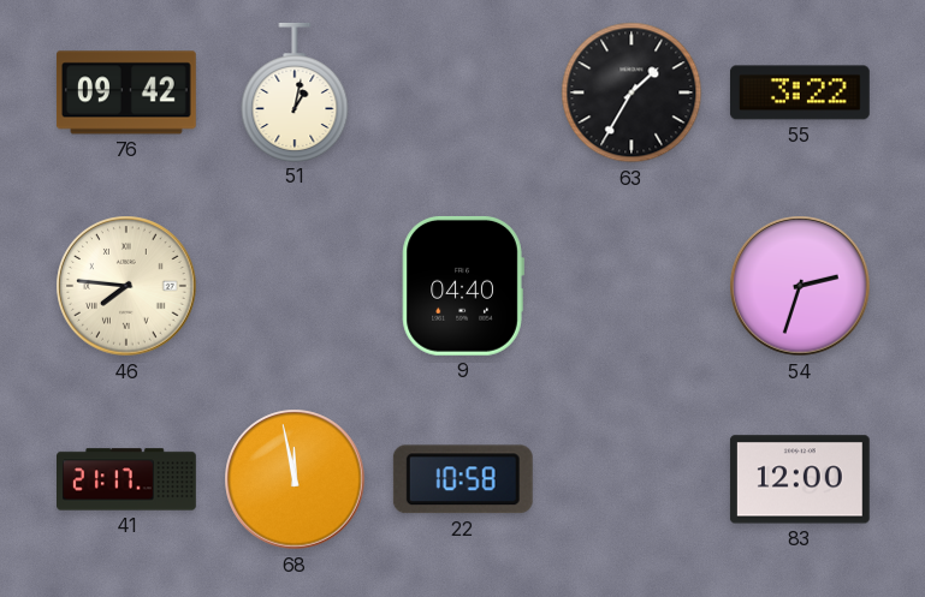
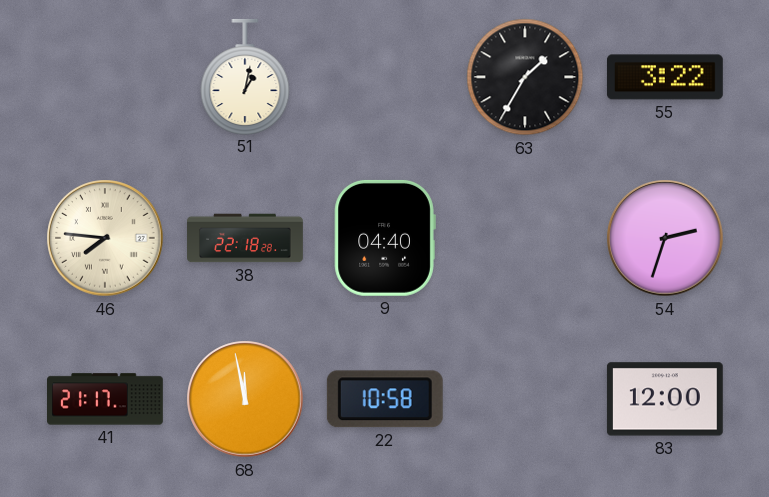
76: 09:42 -> none
38: none -> 22:18
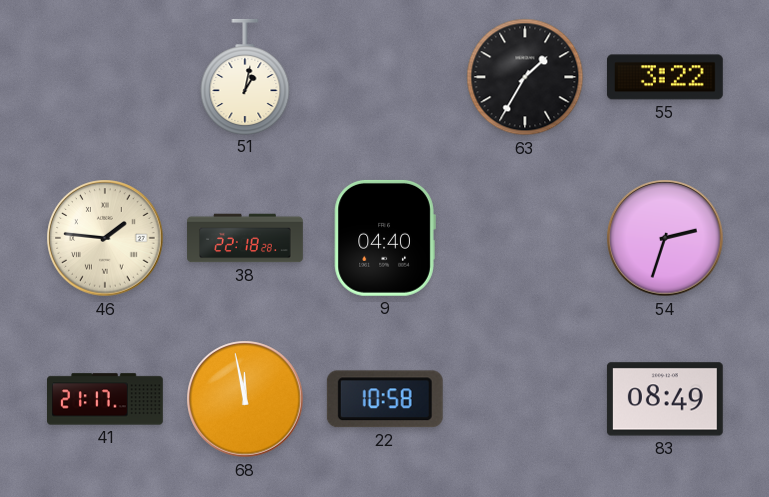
46: 7:46 -> 1:46
83: 12:00 -> 08:49
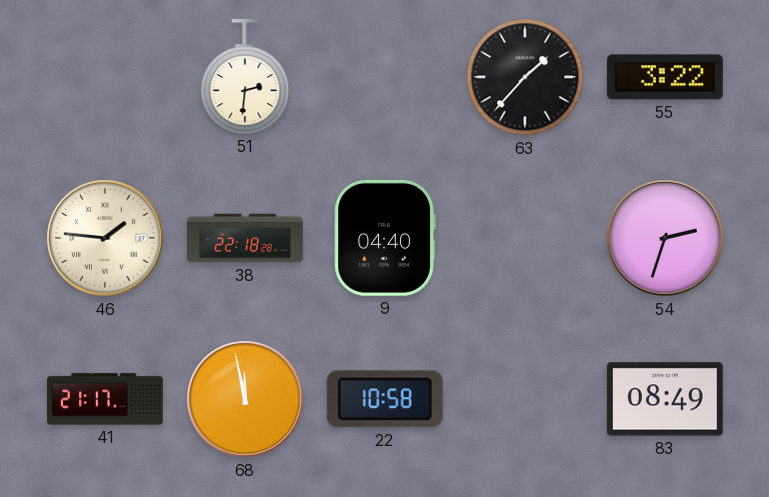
51: 1:02 -> 2:31
63: 1:35 -> 1:37
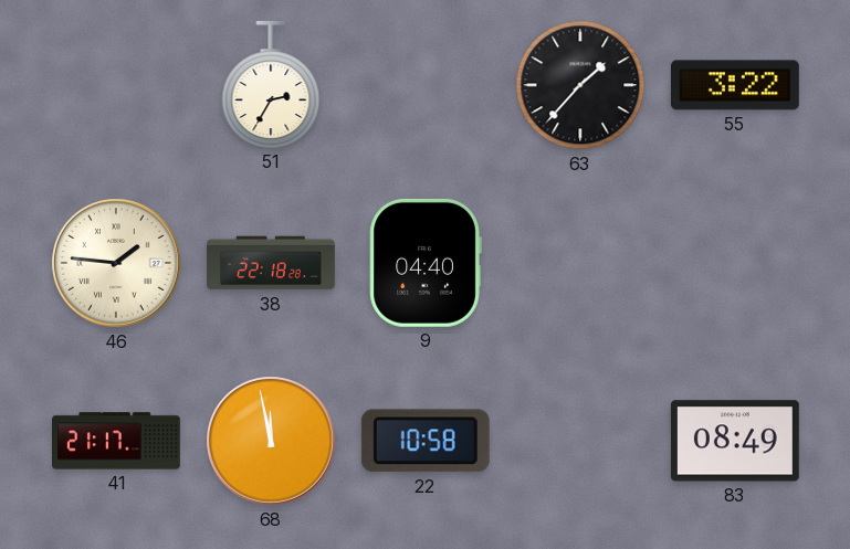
51: 2:31 -> 2:35
54: 2:33 -> none
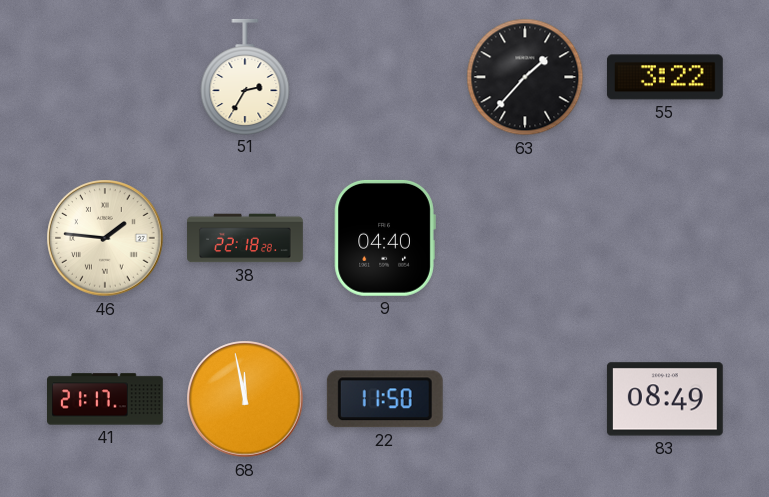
22: 10:58 -> 11:50
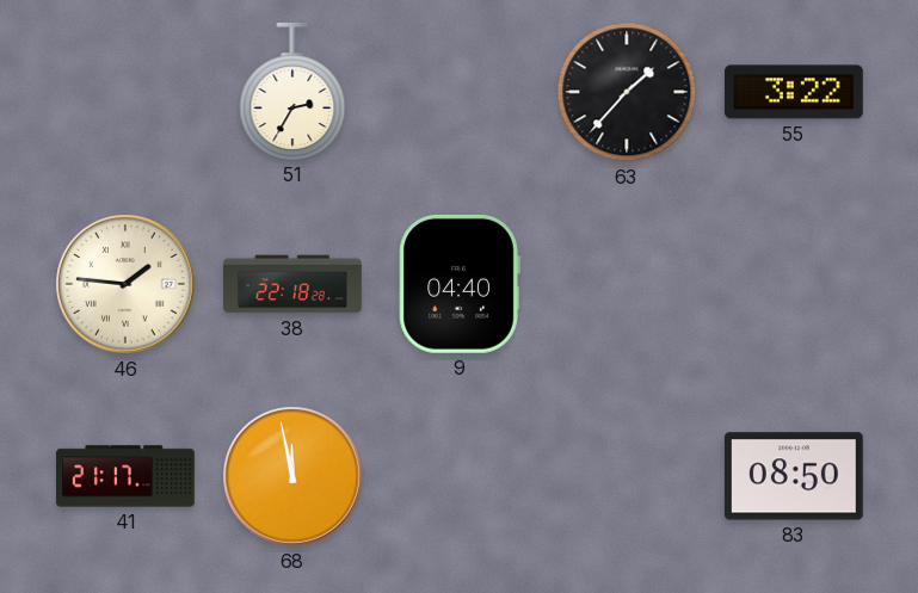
22: 11:50 -> none
83: 08:49 -> 08:50
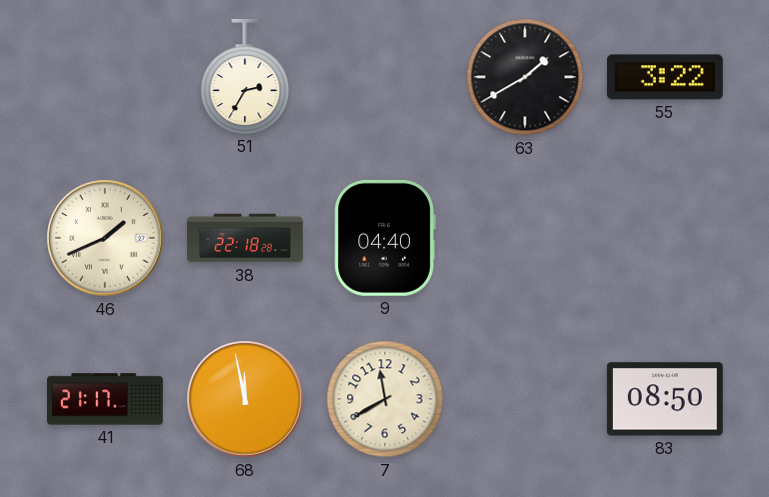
63: 1:37 -> 1:40
46: 1:46 -> 1:41
7: none -> 11:40
